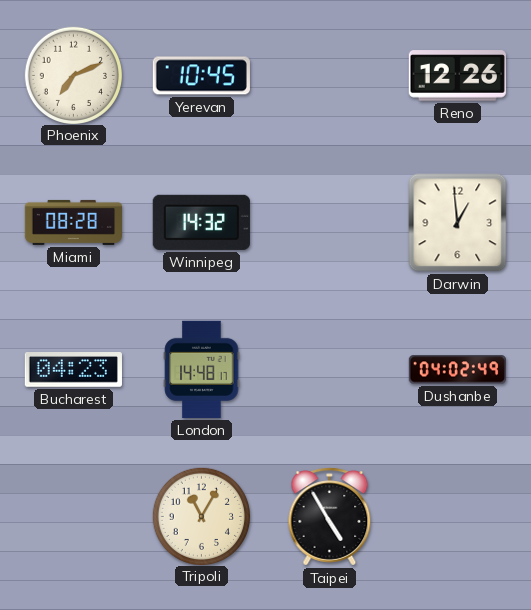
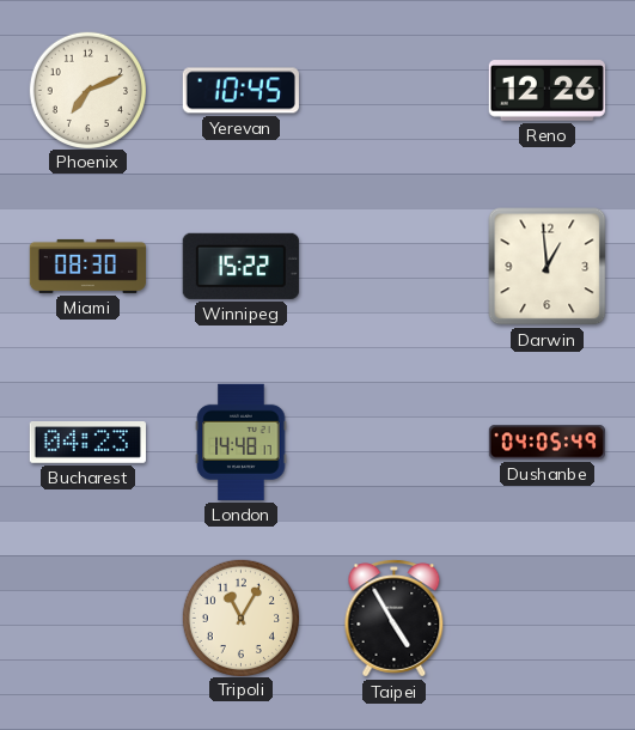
Miami: 08:28 -> 08:30
Winnipeg: 14:32 -> 15:22
Dushanbe: 04:02 -> 04:05
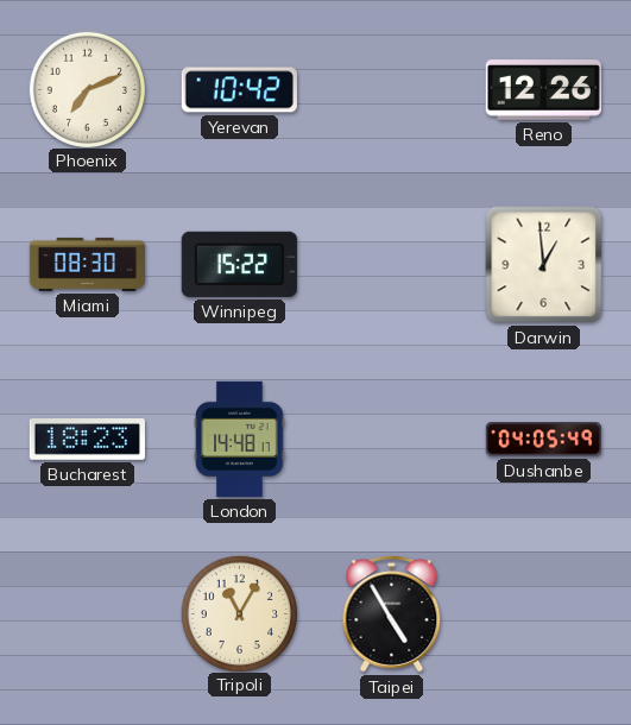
Yerevan: 10:45 -> 10:42
Bucharest: 04:23 -> 18:23
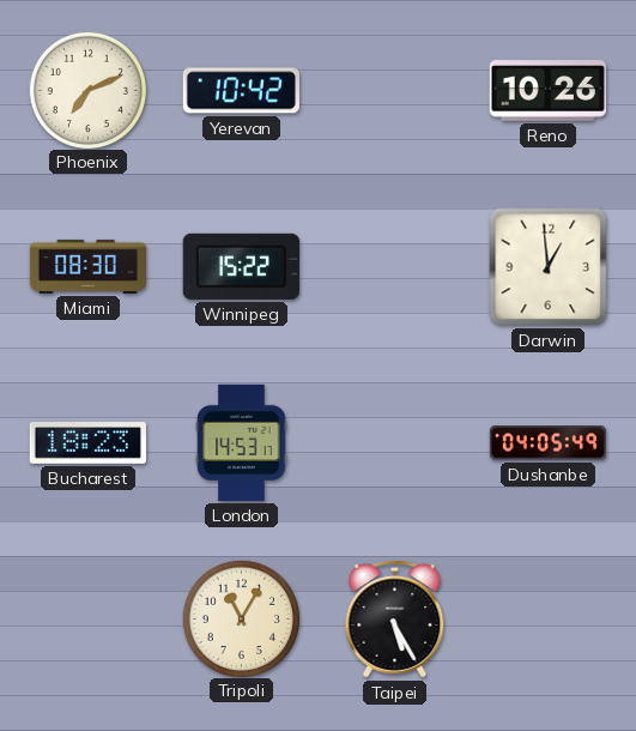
Reno: 12:26 -> 10:26
London: 14:48 -> 14:53
Taipei: 4:55 -> 5:25
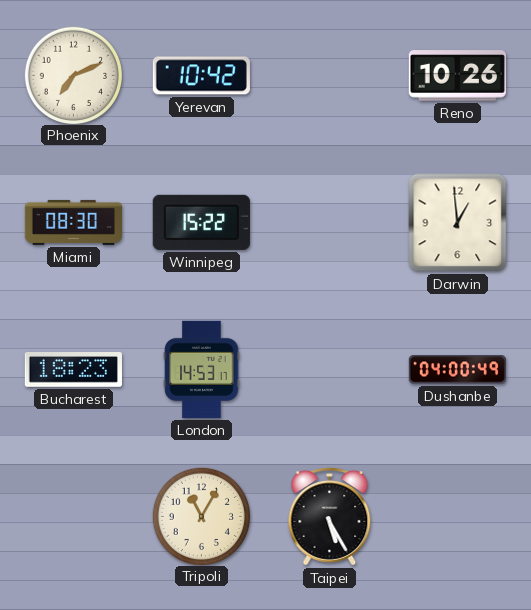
Dushanbe: 04:05 -> 04:00
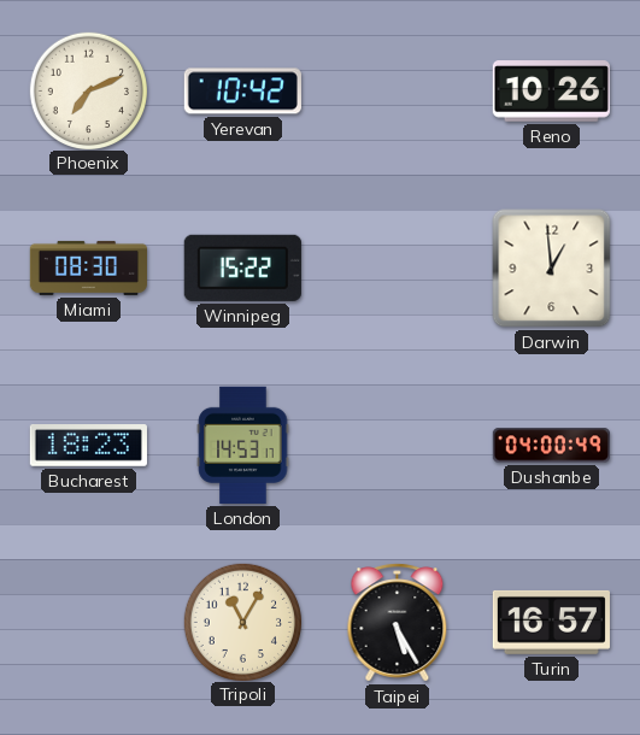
Turin: none -> 16:57
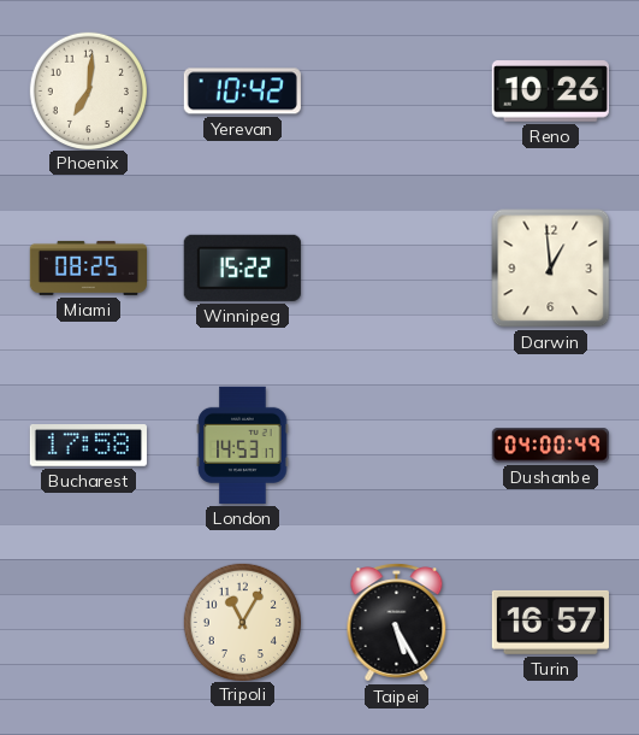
Phoenix: 7:11 -> 7:01
Miami: 08:30 -> 08:25
Bucharest: 18:23 -> 17:58
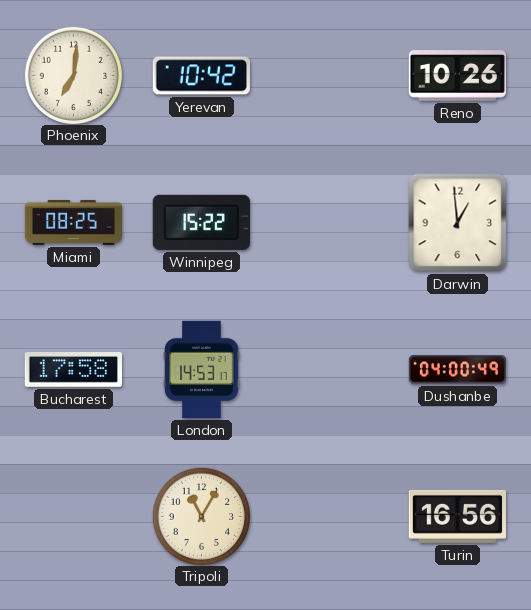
Taipei: 5:25 -> none
Turin: 16:57 -> 16:56
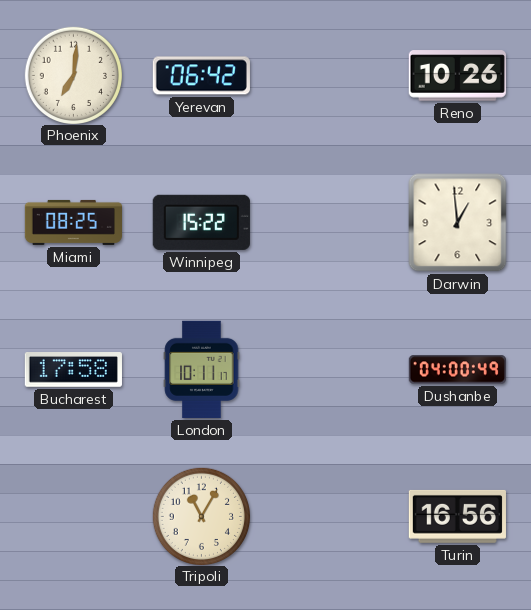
Yerevan: 10:42 -> 06:42
London: 14:53 -> 10:11
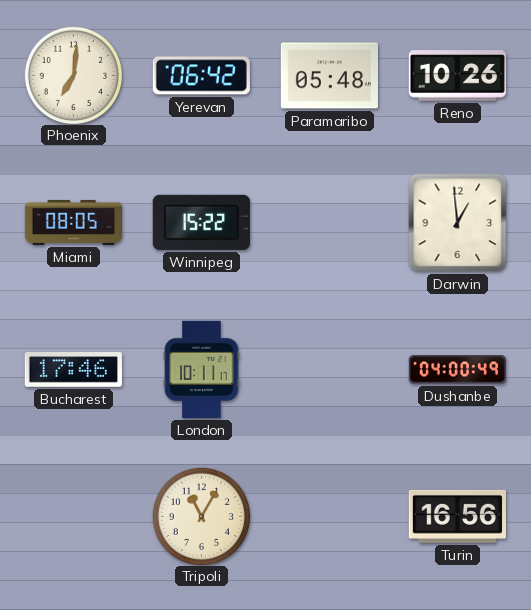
Paramaribo: none -> 05:48
Miami: 08:25 -> 08:05
Bucharest: 17:58 -> 17:46
